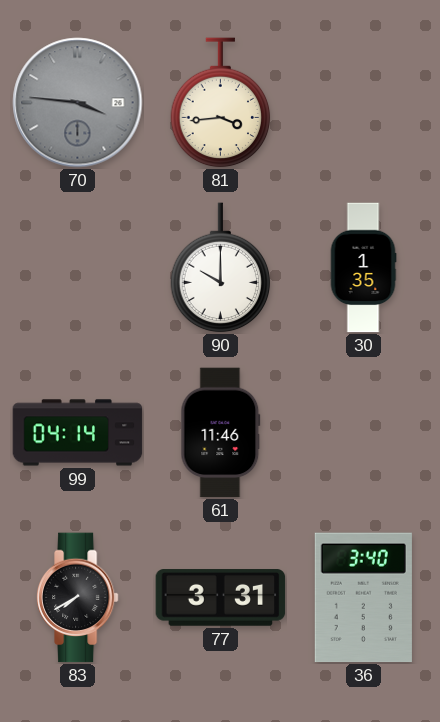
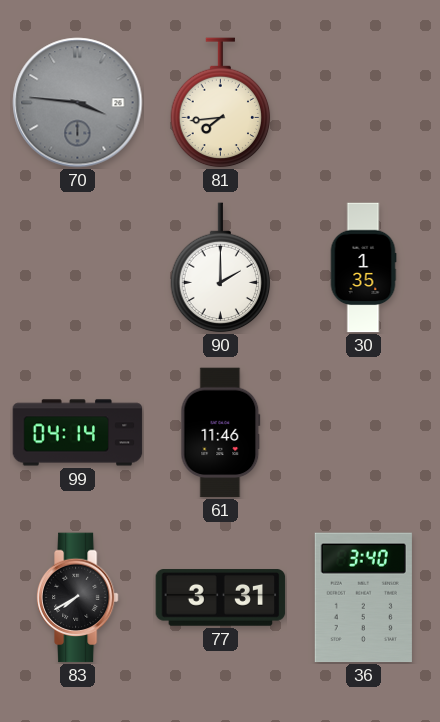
81: 3:44 -> 7:44
90: 10:00 -> 2:00
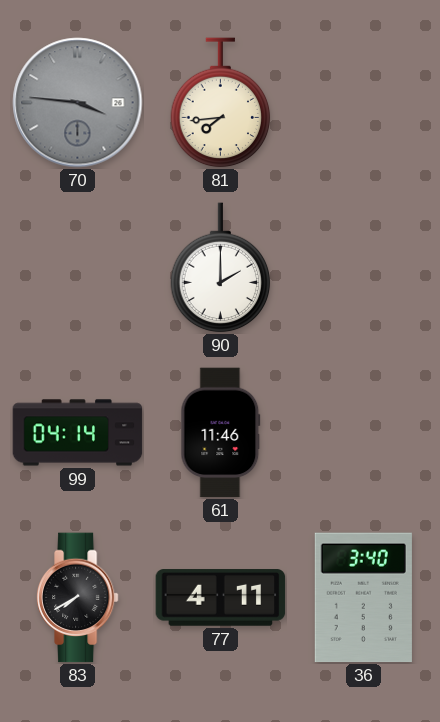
30: 1:35 -> none
77: 3:31 -> 4:11
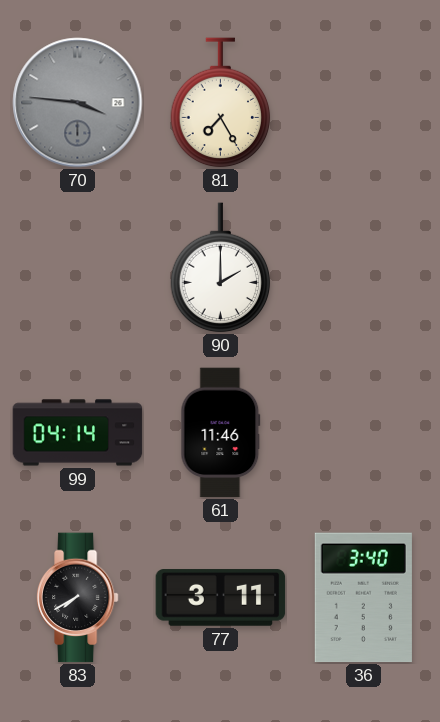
81: 7:44 -> 7:25
77: 4:11 -> 3:11
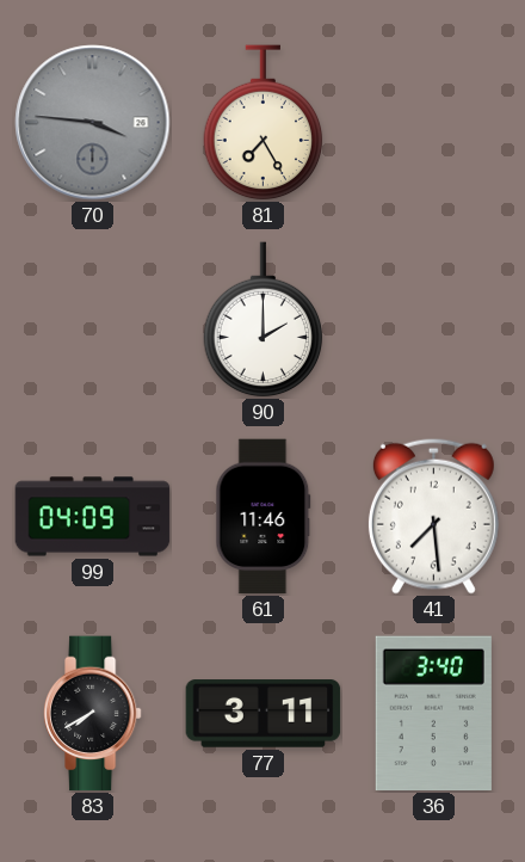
99: 04:14 -> 04:09
41: none -> 7:29
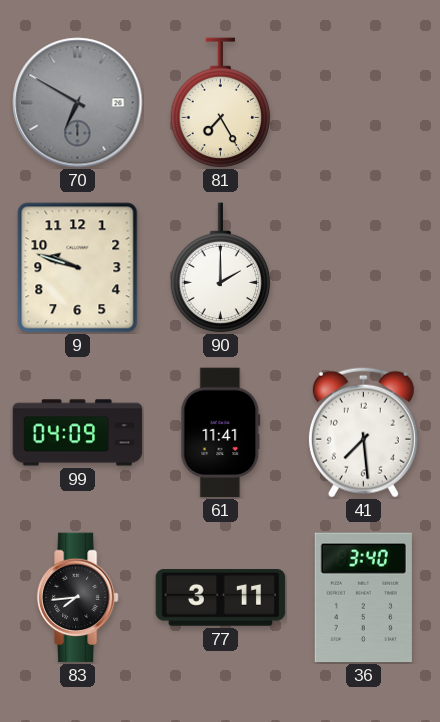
70: 3:46 -> 6:50
9: none -> 9:48
61: 11:46 -> 11:41
83: 7:40 -> 7:44
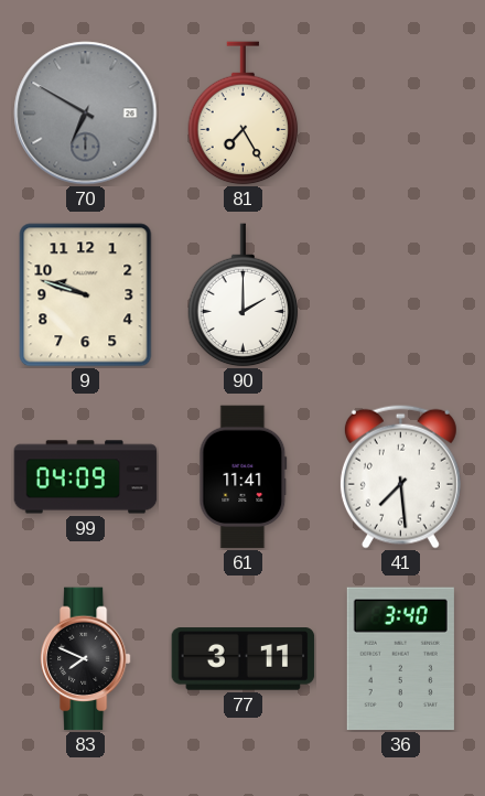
83: 7:44 -> 7:49
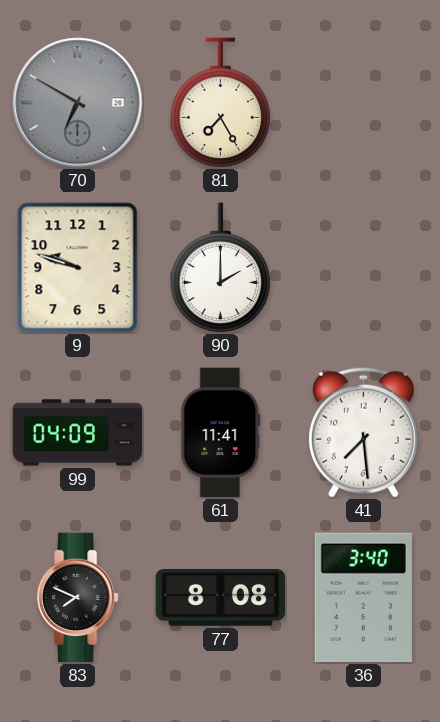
77: 3:11 -> 8:08
